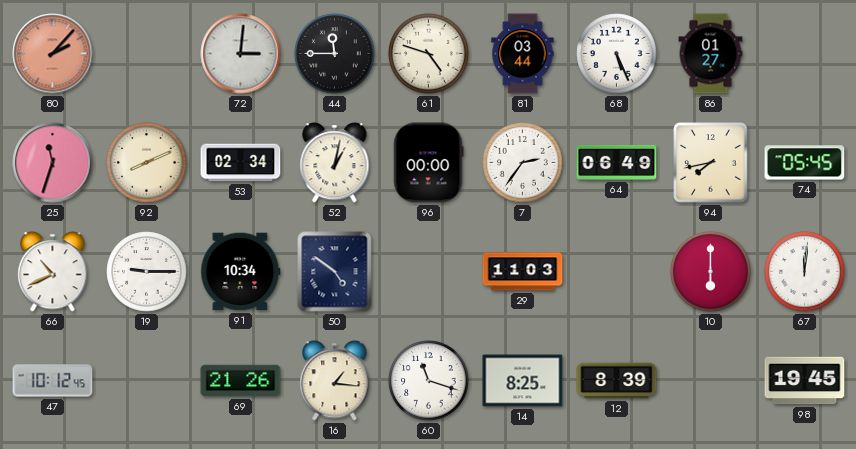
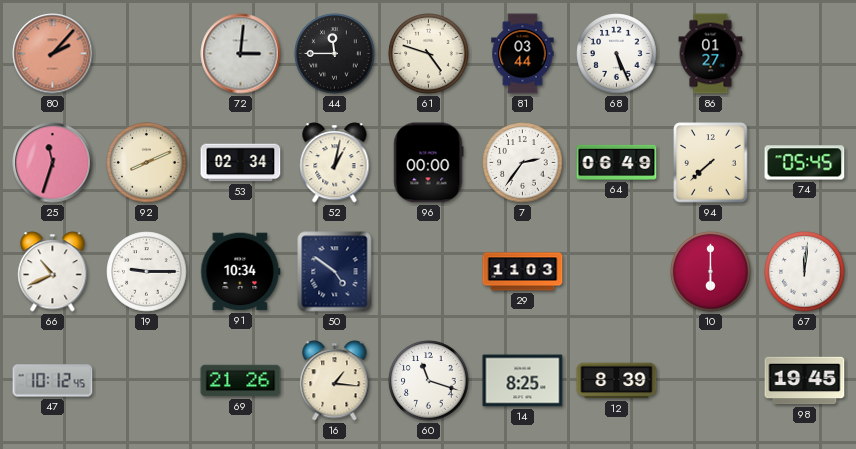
94: 7:43 -> 7:38
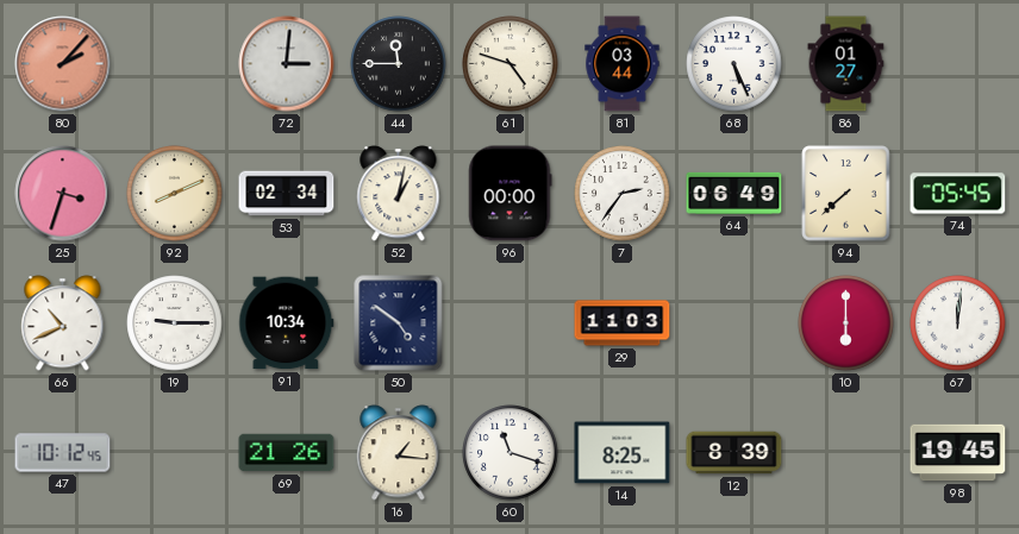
25: 11:33 -> 3:33
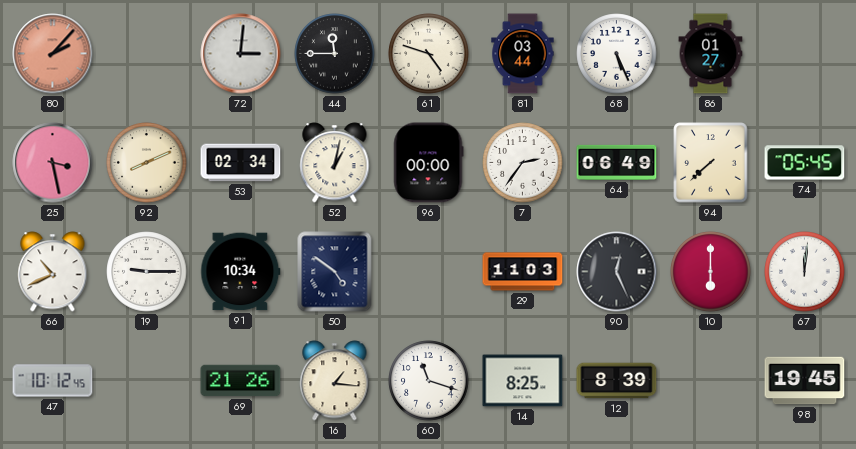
25: 3:33 -> 3:28
90: none -> 12:26
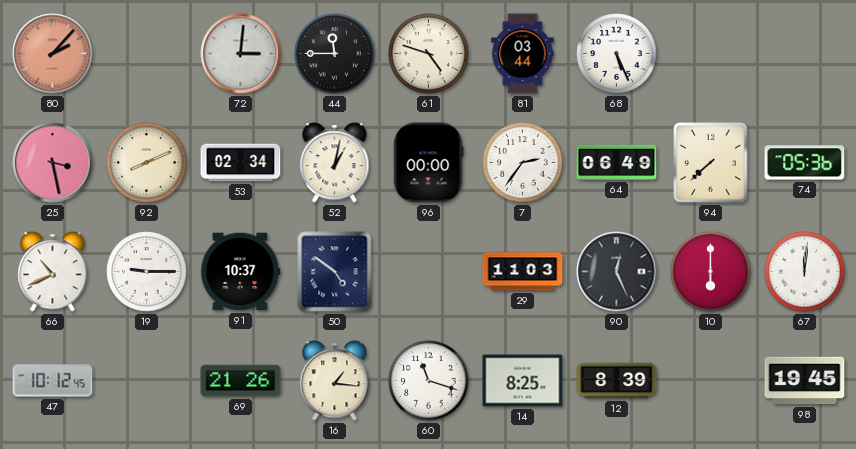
86: 01:27 -> none
74: 05:45 -> 05:36
91: 10:34 -> 10:37
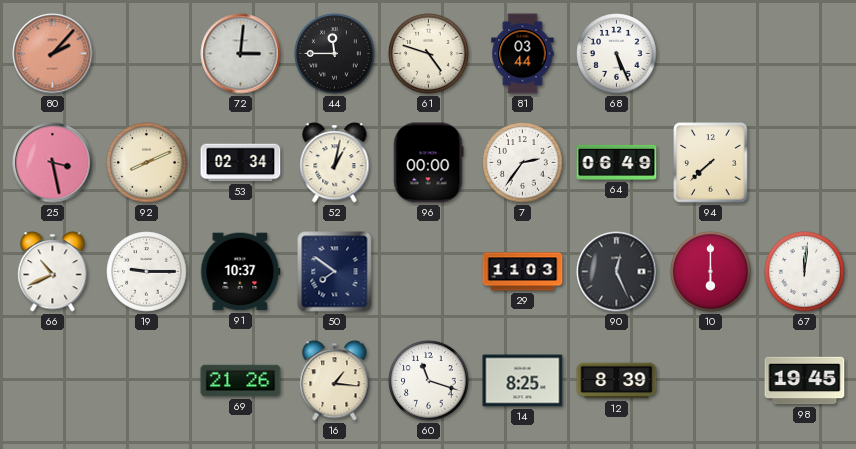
74: 05:36 -> none
50: 4:51 -> 7:51
47: 10:12 -> none
